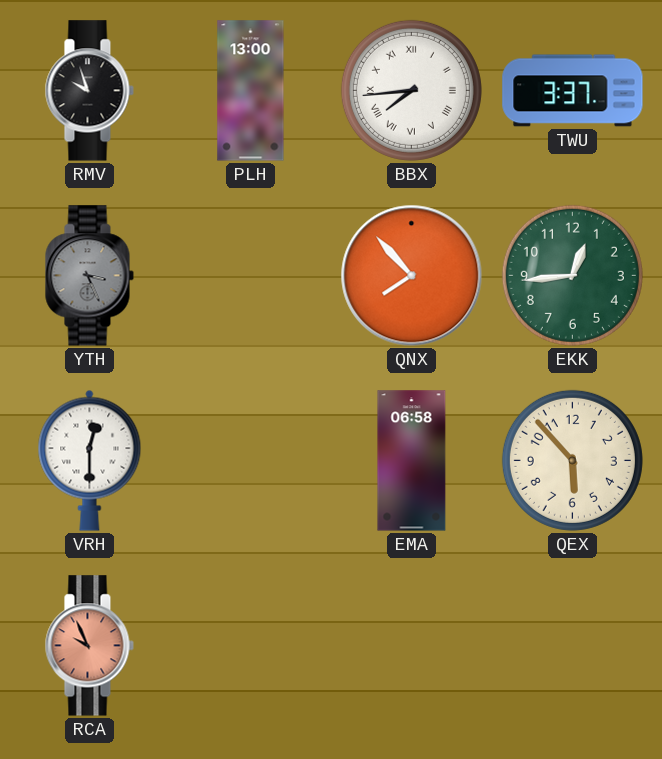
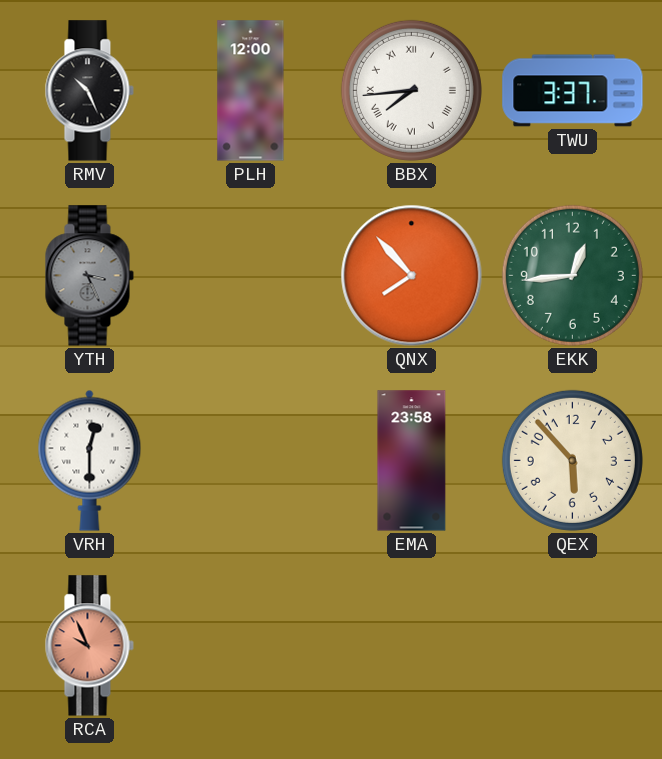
RMV: 9:57 -> 10:26
PLH: 13:00 -> 12:00
EMA: 06:58 -> 23:58
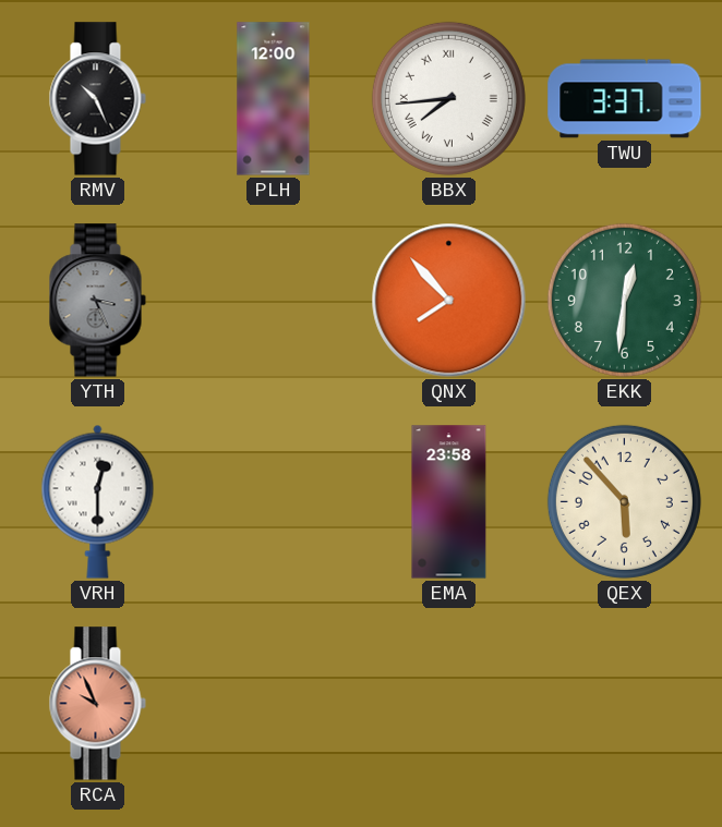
EKK: 12:44 -> 12:31
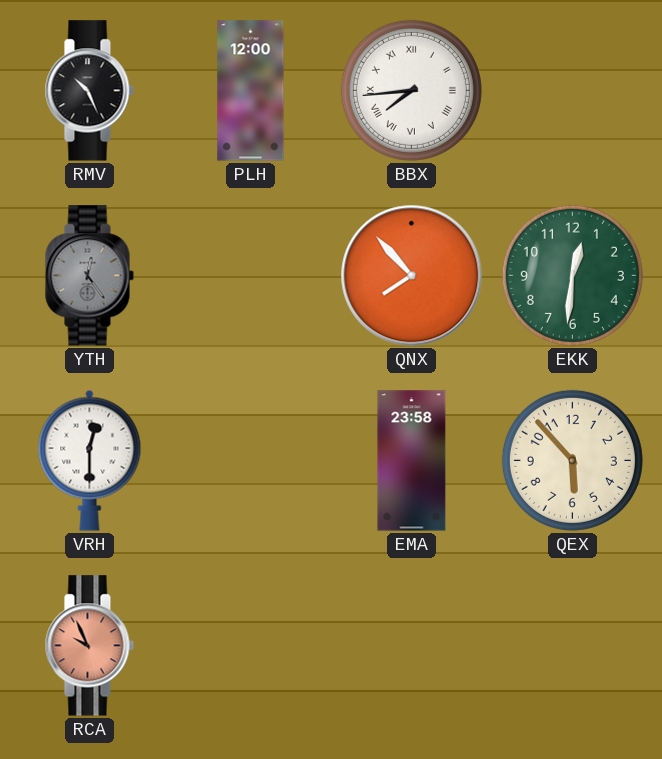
TWU: 3:37 -> none
YTH: 3:26 -> 12:24
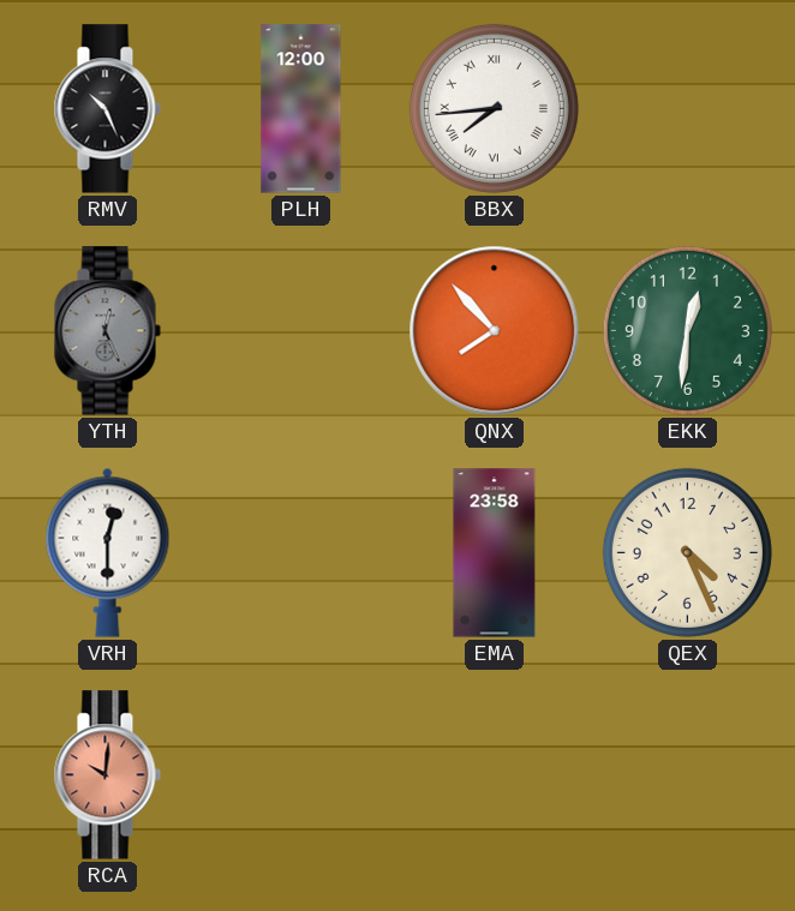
YTH: 12:24 -> 12:26
QEX: 5:53 -> 4:26
RCA: 9:56 -> 10:01
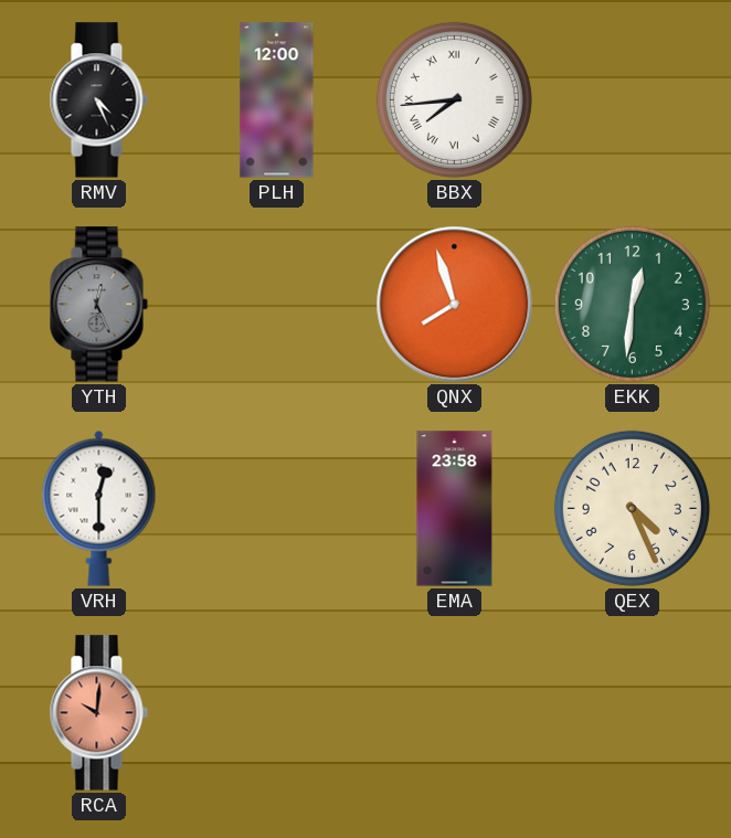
RMV: 10:26 -> 4:26
QNX: 7:53 -> 7:57
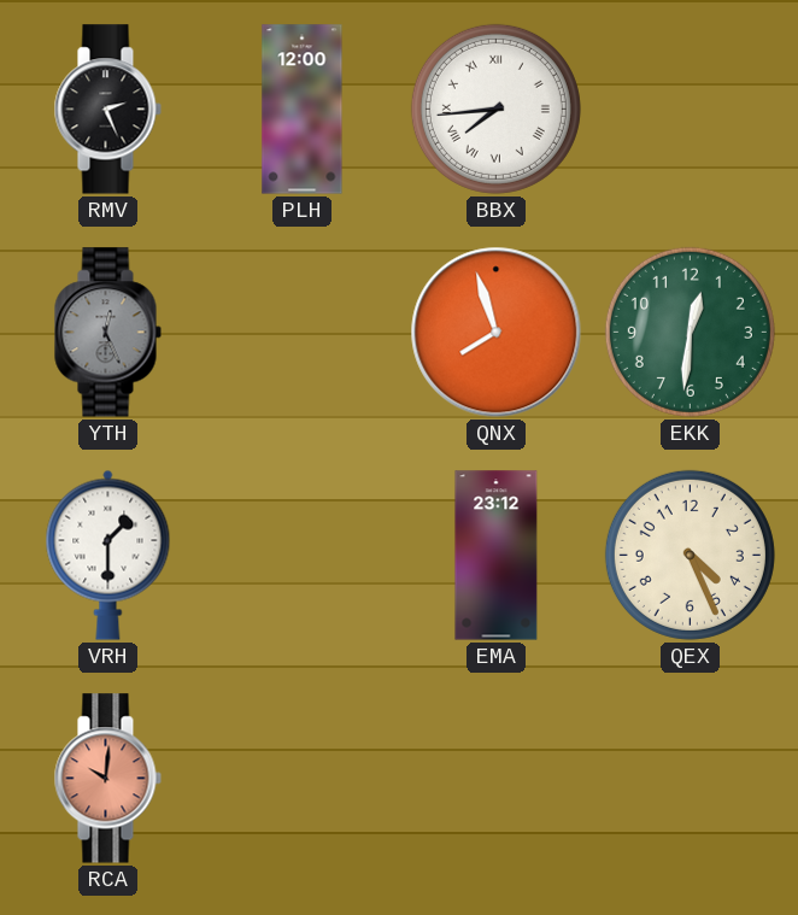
RMV: 4:26 -> 2:26
VRH: 12:30 -> 1:30
EMA: 23:58 -> 23:12
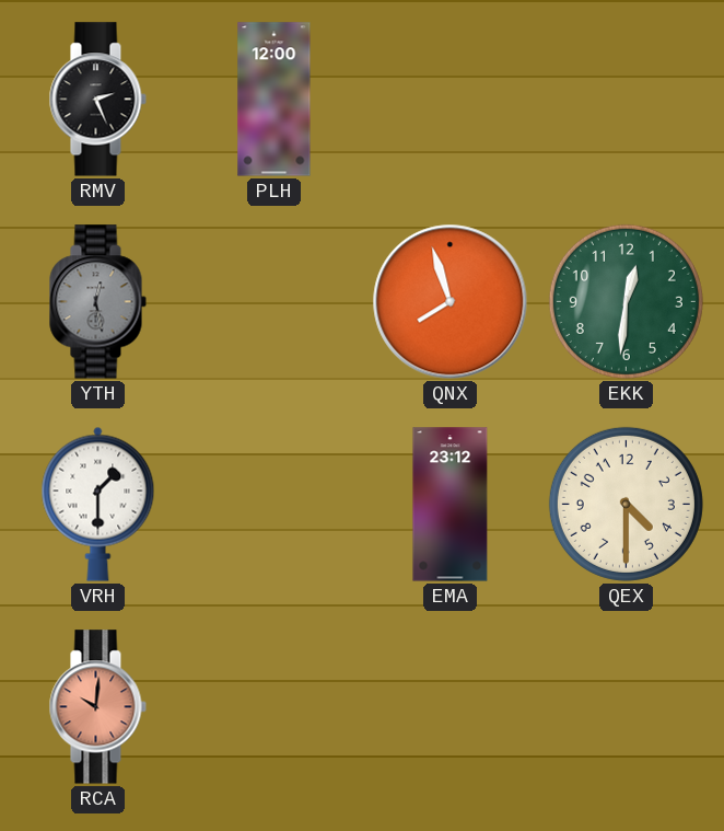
BBX: 7:44 -> none
YTH: 12:26 -> 12:28
QEX: 4:26 -> 4:30
